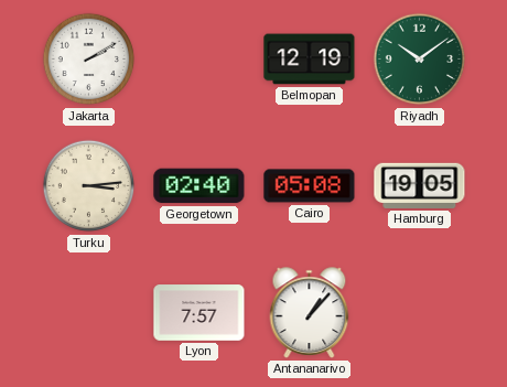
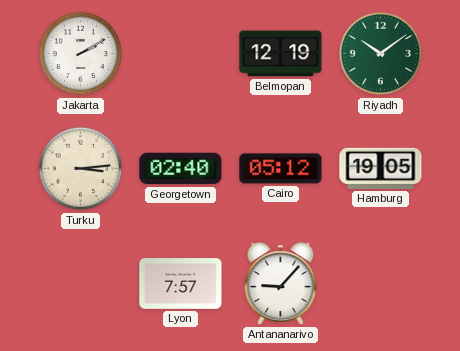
Cairo: 05:08 -> 05:12
Antananarivo: 1:07 -> 9:07
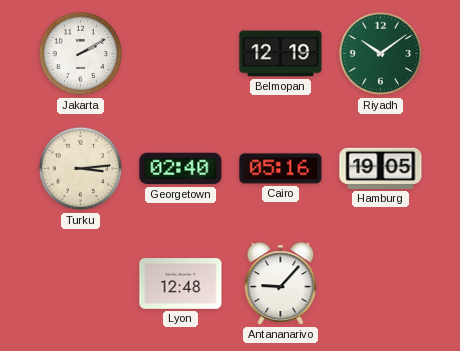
Cairo: 05:12 -> 05:16
Lyon: 7:57 -> 12:48
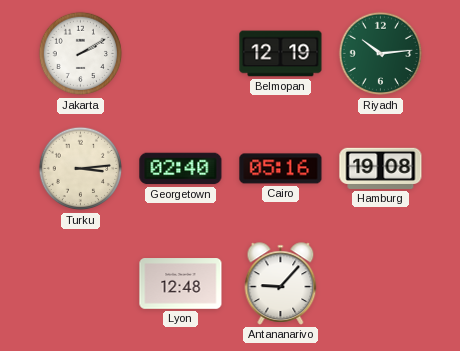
Riyadh: 10:09 -> 10:14
Hamburg: 19:05 -> 19:08
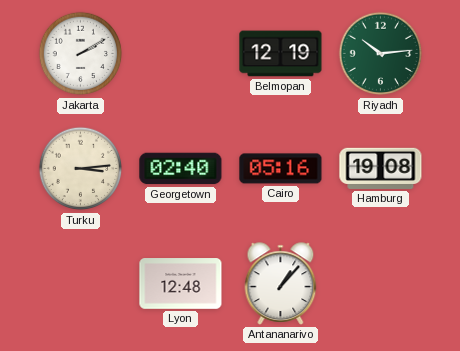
Antananarivo: 9:07 -> 1:07
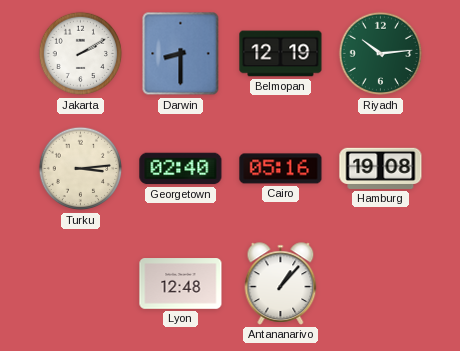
Darwin: none -> 8:30
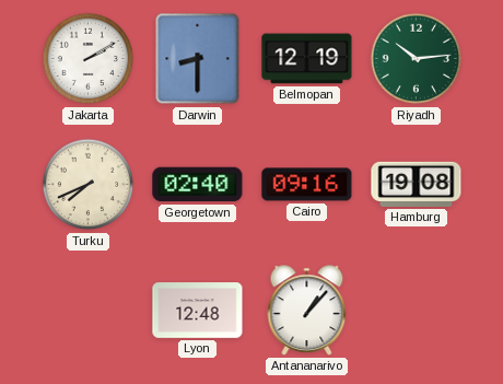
Turku: 3:14 -> 7:41
Cairo: 05:16 -> 09:16
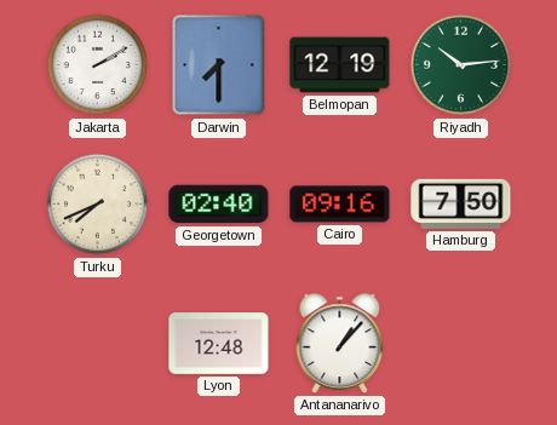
Darwin: 8:30 -> 7:30
Hamburg: 19:08 -> 7:50
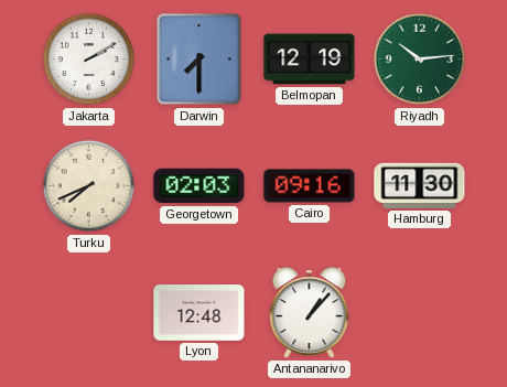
Georgetown: 02:40 -> 02:03
Hamburg: 7:50 -> 11:30
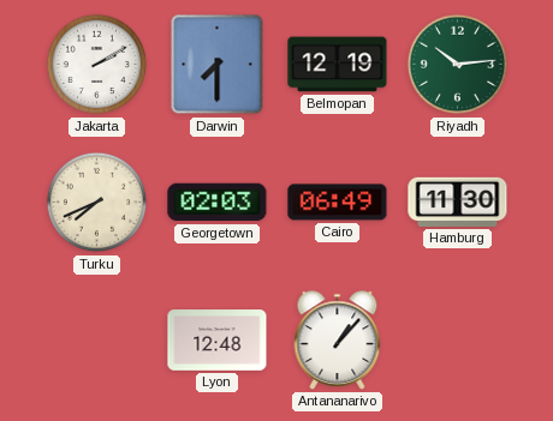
Cairo: 09:16 -> 06:49
